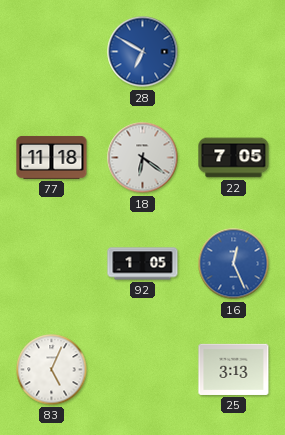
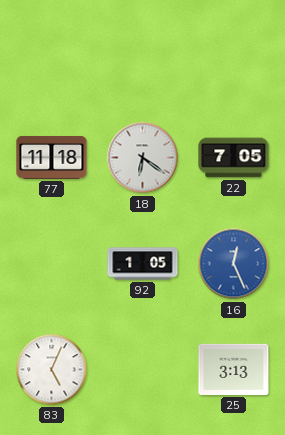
28: 6:50 -> none
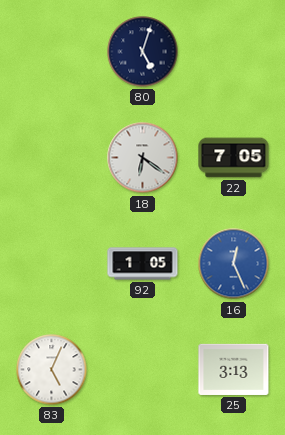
80: none -> 5:03
77: 11:18 -> none
